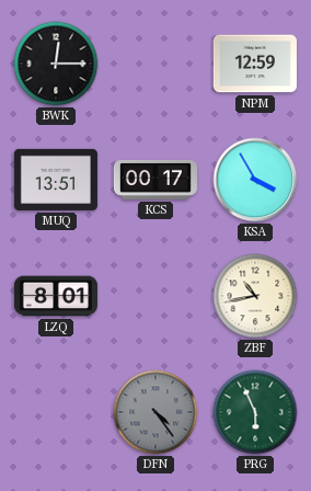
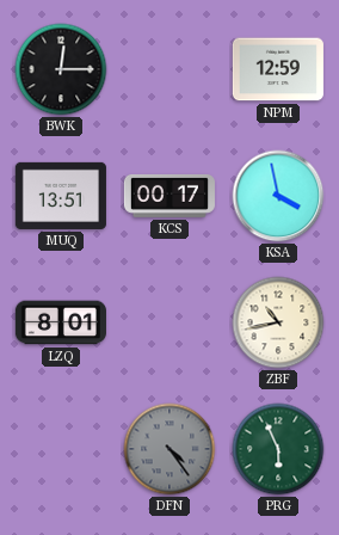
KSA: 3:55 -> 3:58
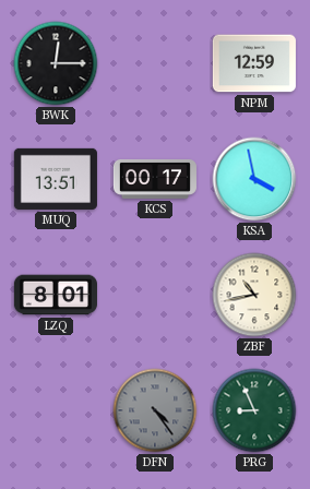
PRG: 5:56 -> 8:56
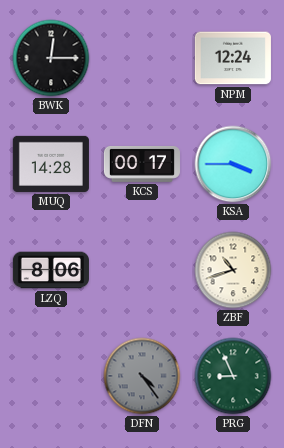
NPM: 12:59 -> 12:24
MUQ: 13:51 -> 14:28
KSA: 3:58 -> 3:45
LZQ: 8:01 -> 8:06
ZBF: 10:43 -> 10:42
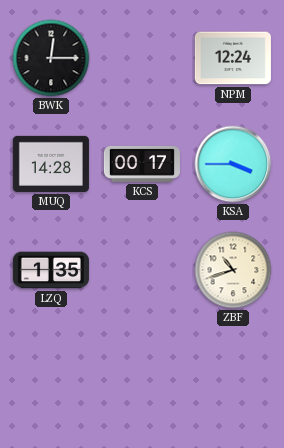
LZQ: 8:06 -> 1:35
DFN: 4:24 -> none
PRG: 8:56 -> none
